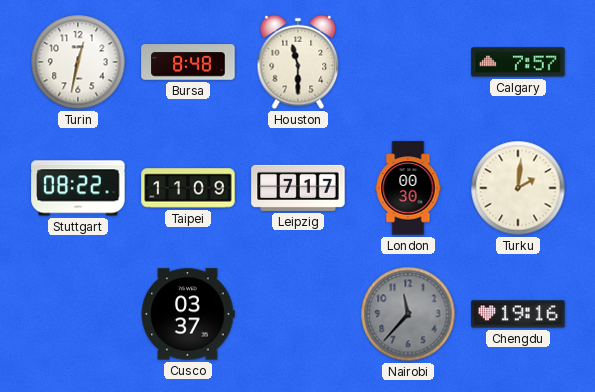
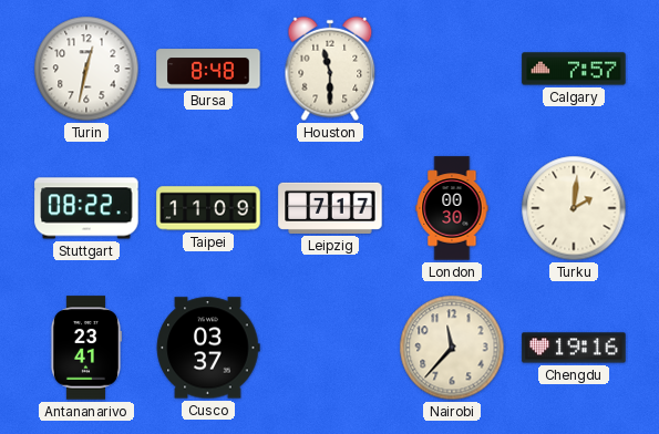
Antananarivo: none -> 23:41
Nairobi dial: grey -> cream
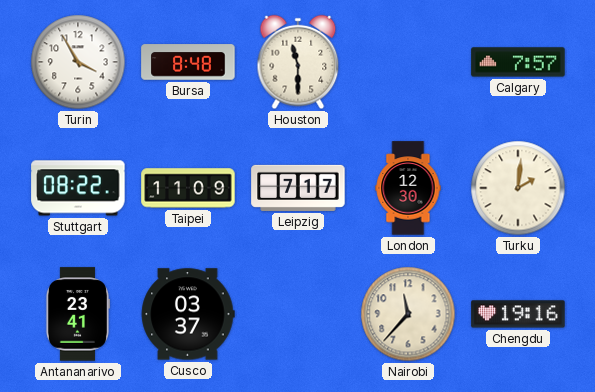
Turin: 12:32 -> 3:55
London: 00:30 -> 12:30
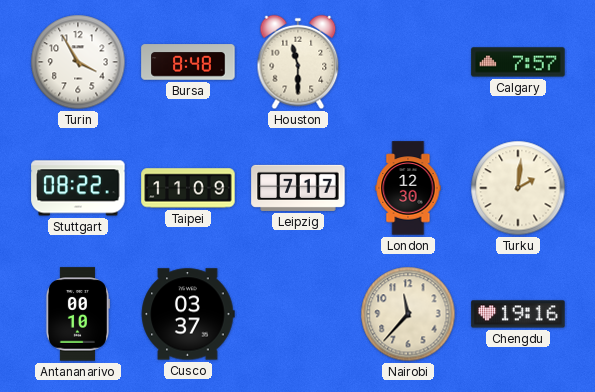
Antananarivo: 23:41 -> 00:10
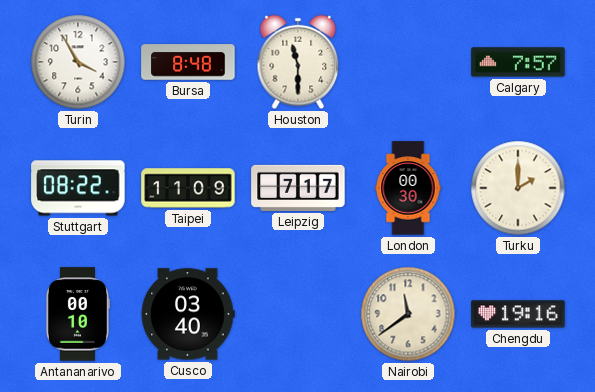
London: 12:30 -> 00:30
Turku: 2:01 -> 2:00
Cusco: 03:37 -> 03:40
Nairobi: 11:37 -> 11:39
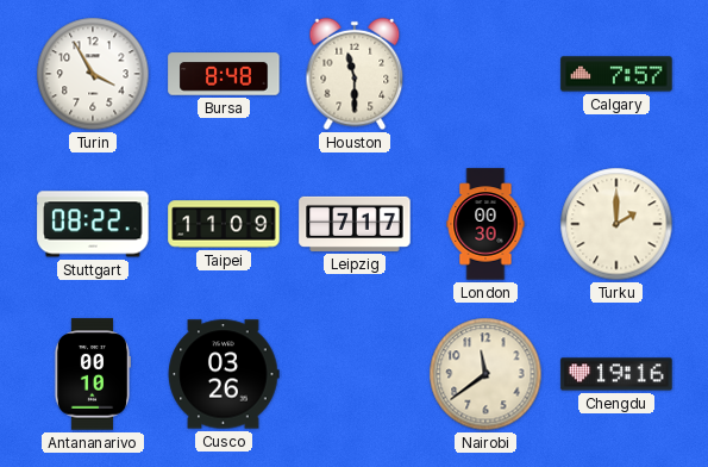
Cusco: 03:40 -> 03:26
